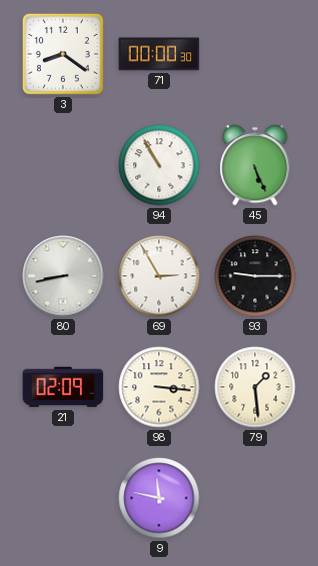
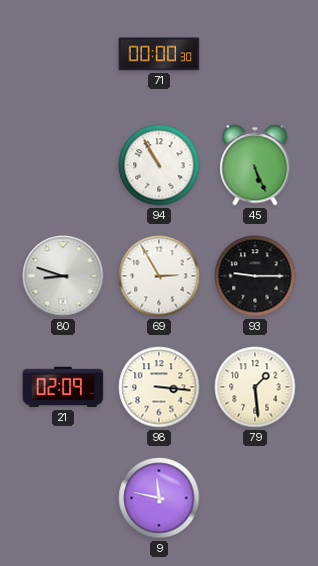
3: 8:21 -> none
80: 8:43 -> 8:48
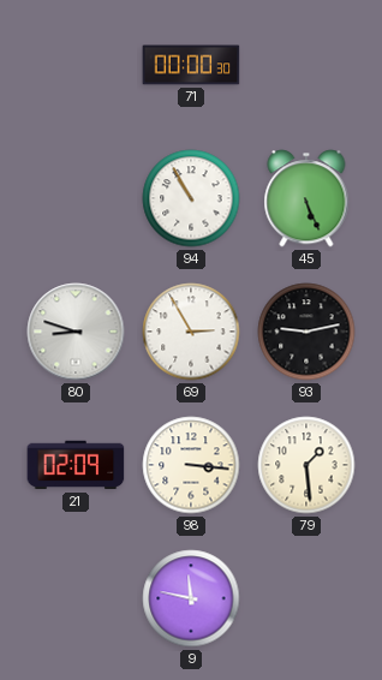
93: 9:15 -> 9:13
